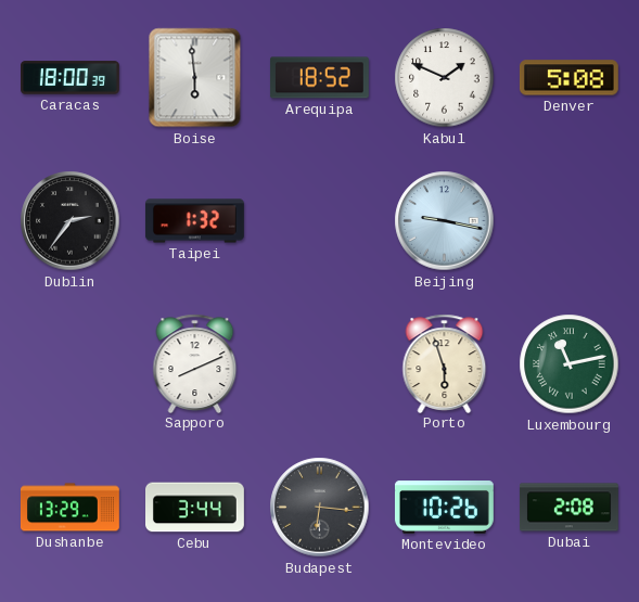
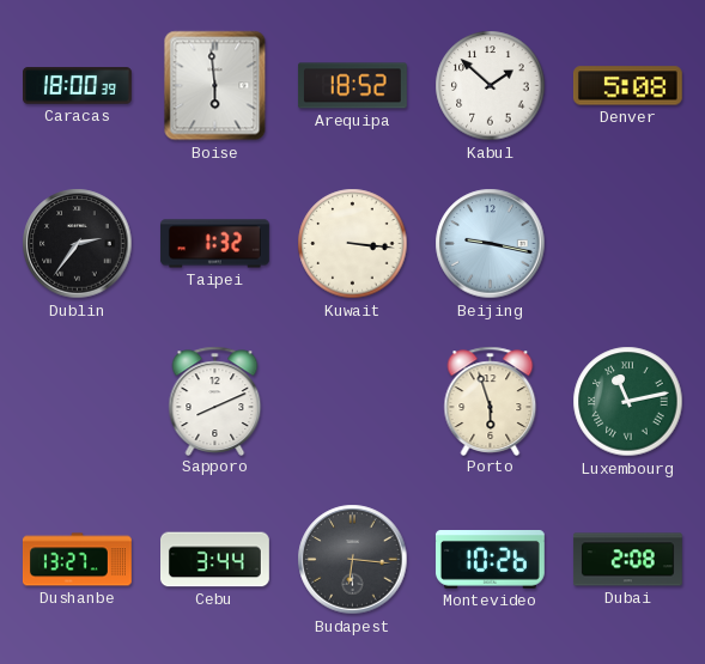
Kabul: 1:49 -> 1:52
Kuwait: none -> 3:16
Dushanbe: 13:29 -> 13:27
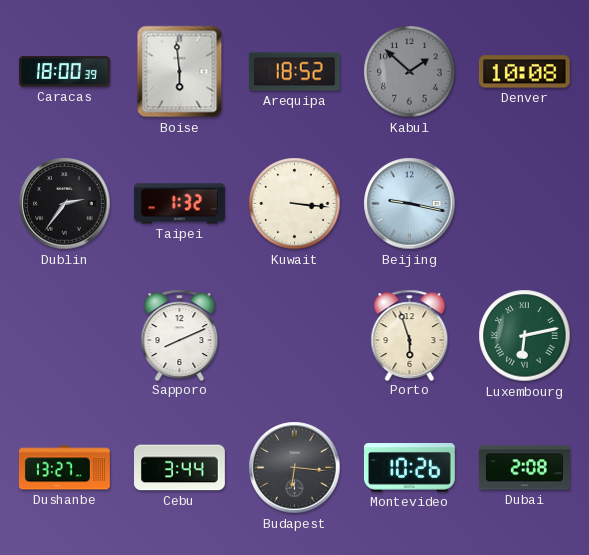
Kabul dial: white -> grey
Denver: 5:08 -> 10:08
Luxembourg: 11:13 -> 6:13
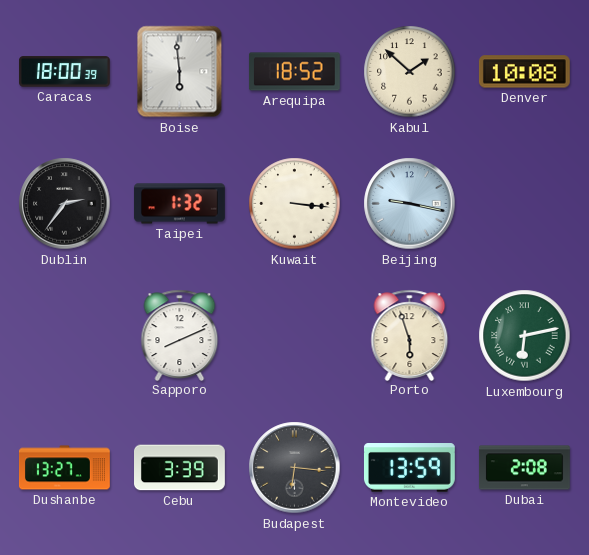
Kabul dial: grey -> cream
Cebu: 3:44 -> 3:39
Montevideo: 10:26 -> 13:59
